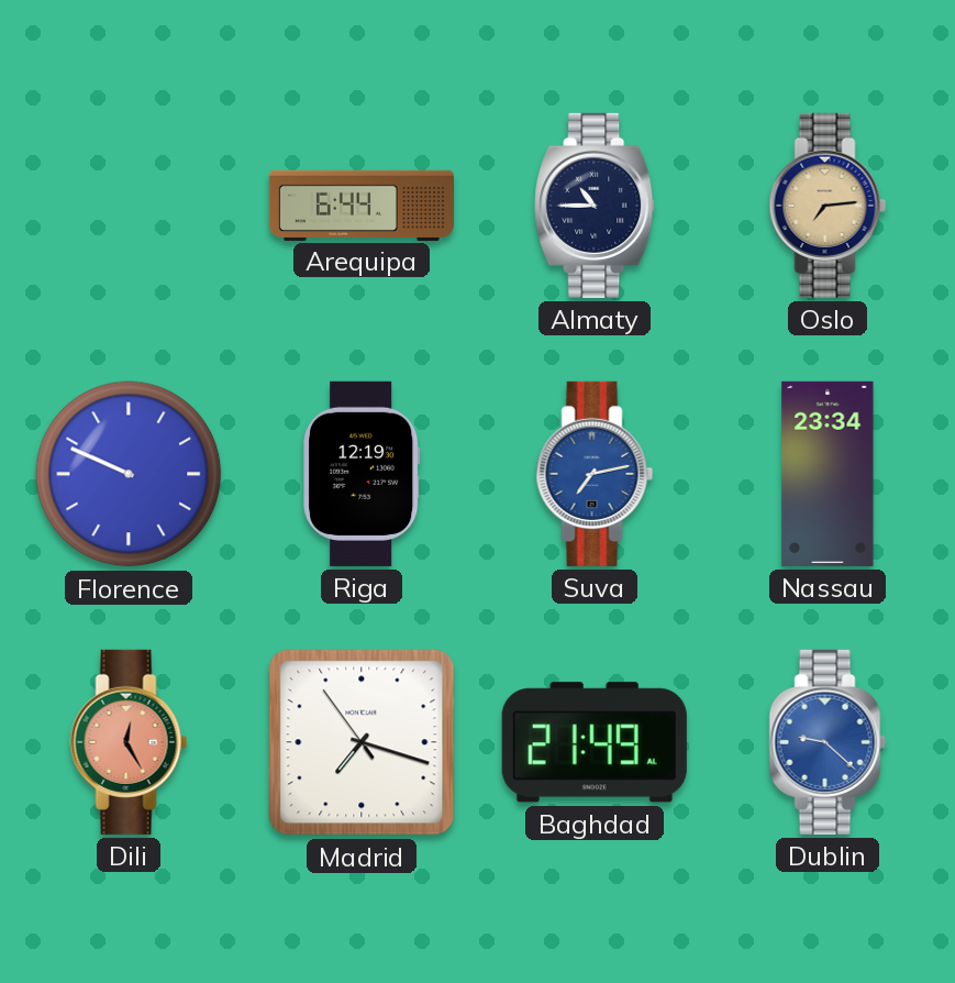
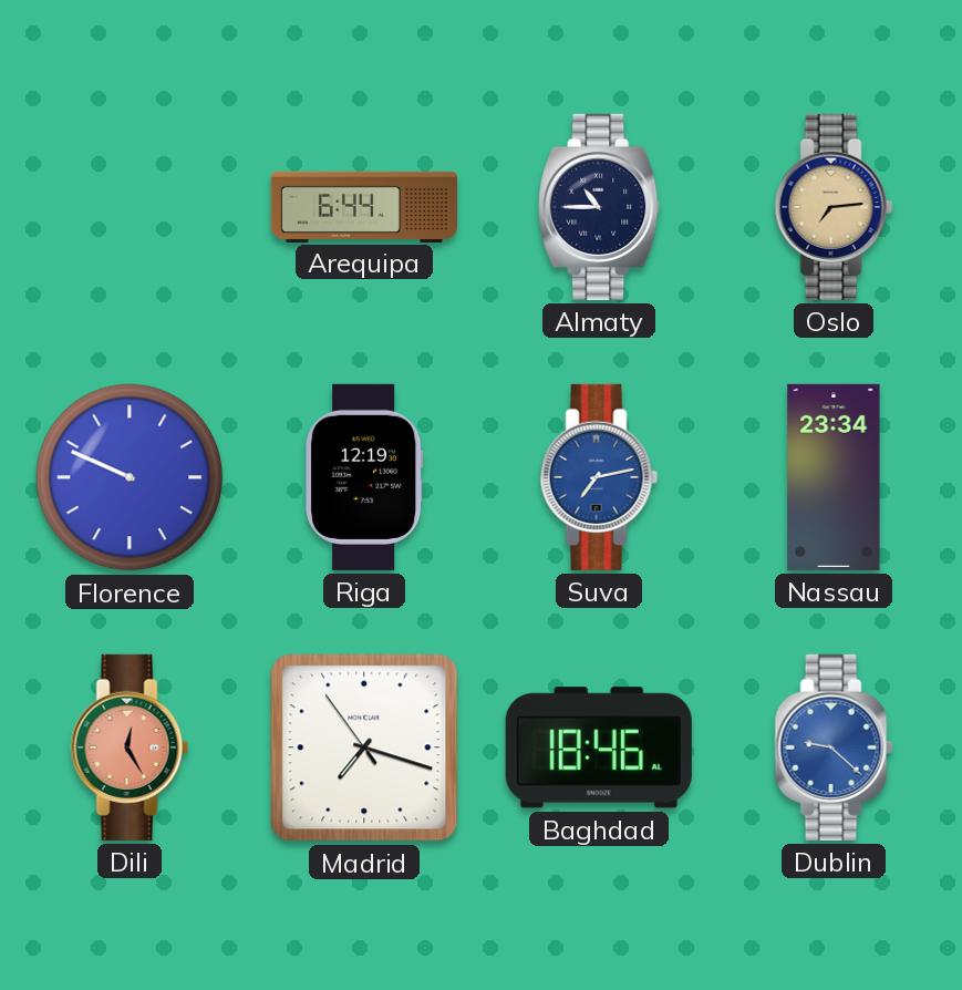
Baghdad: 21:49 -> 18:46
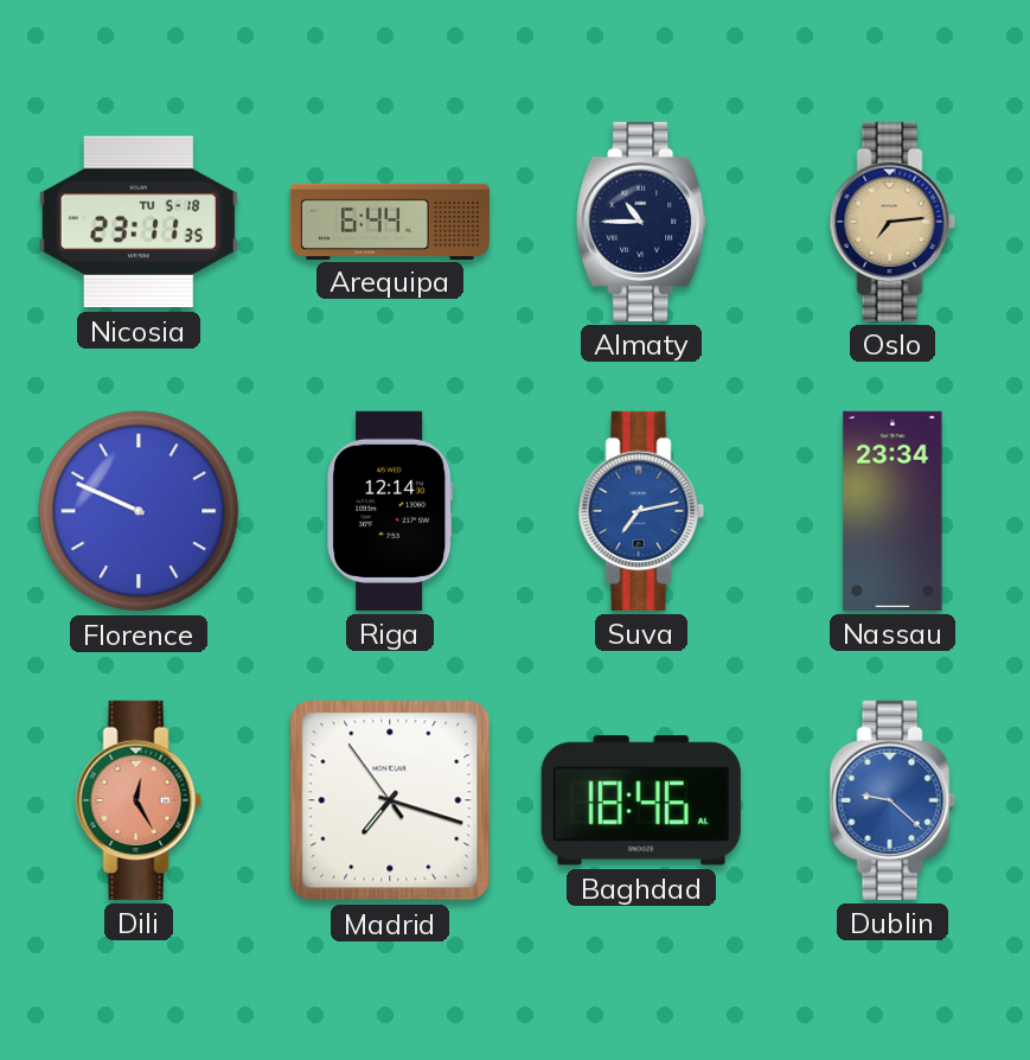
Nicosia: none -> 23:11
Riga: 12:19 -> 12:14
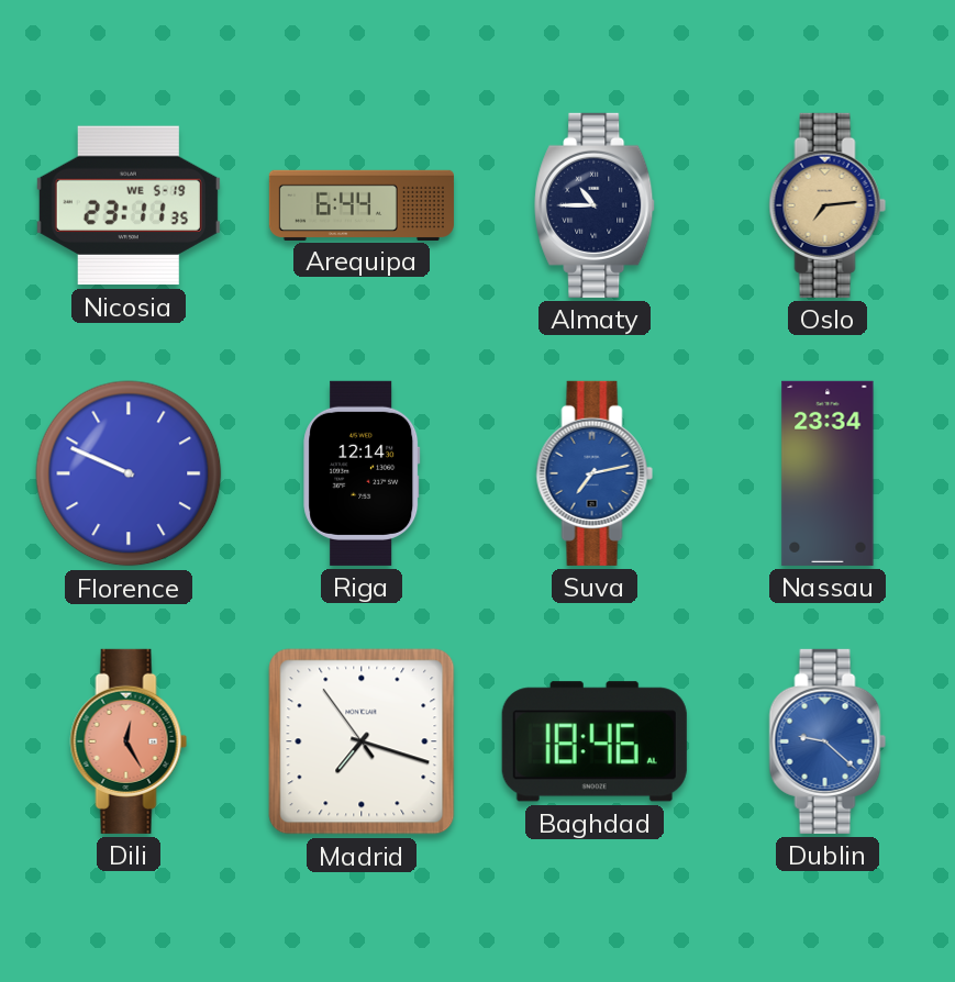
Nicosia date: TU 5-18 -> WE 5-19
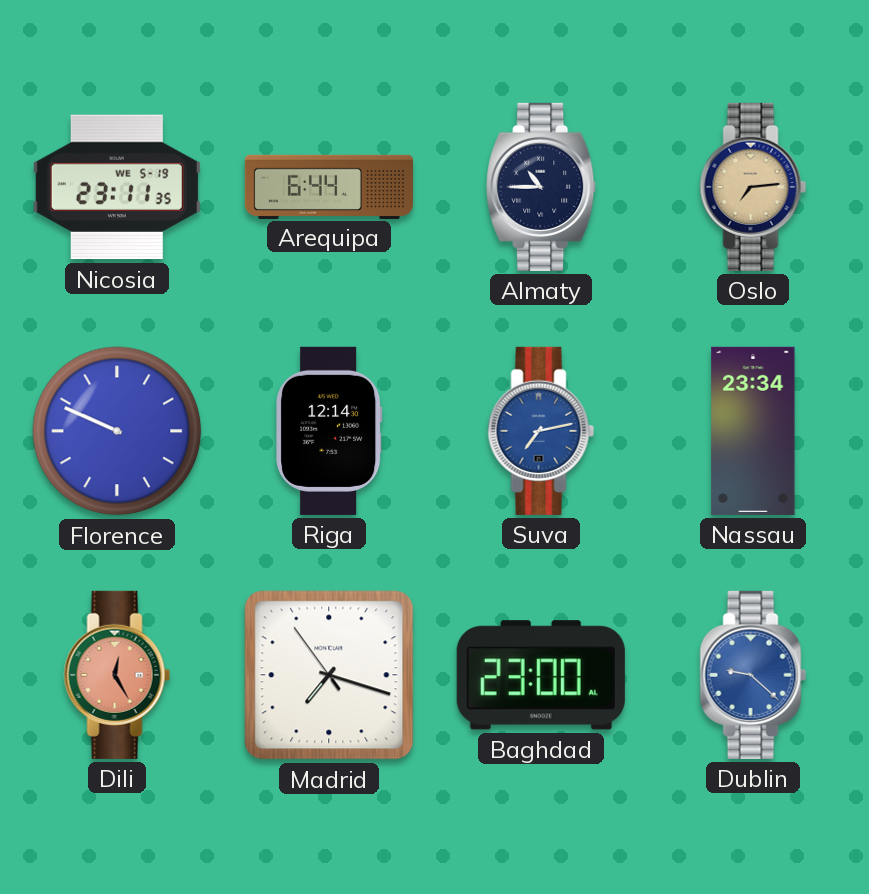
Baghdad: 18:46 -> 23:00
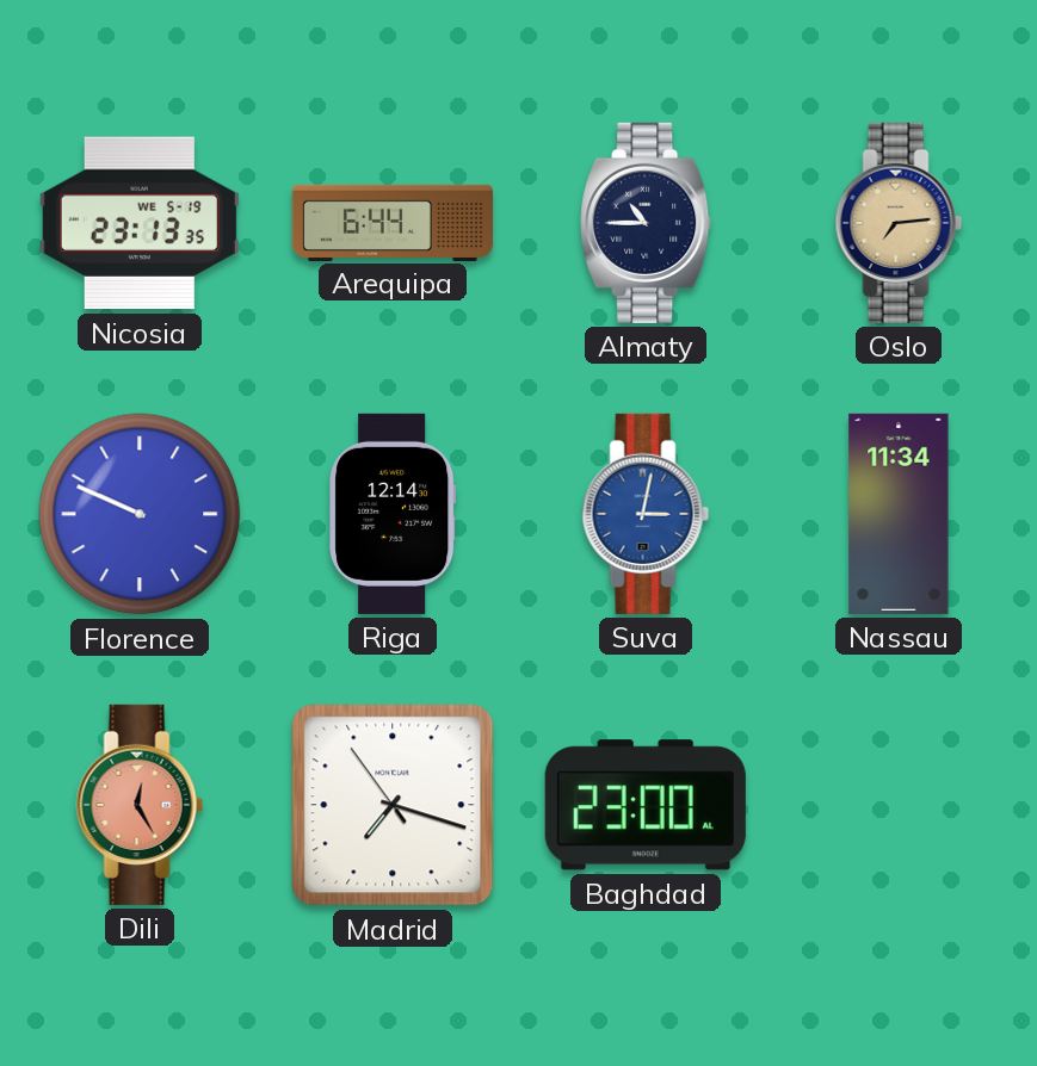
Nicosia: 23:11 -> 23:13
Suva: 7:13 -> 3:02
Nassau: 23:34 -> 11:34
Dublin: 9:22 -> none
